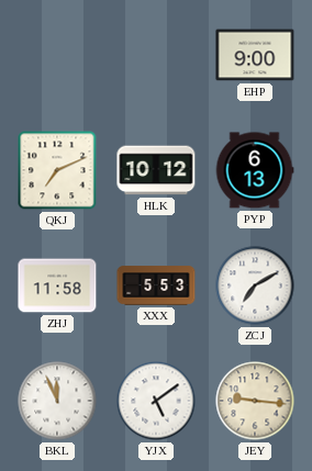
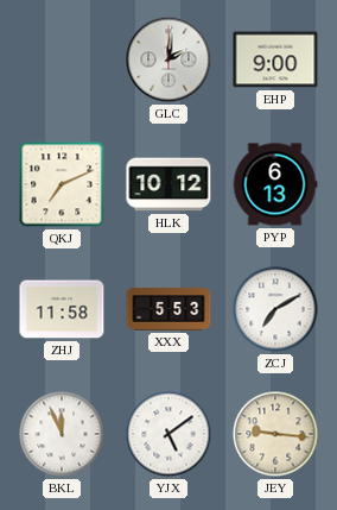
GLC: none -> 2:01
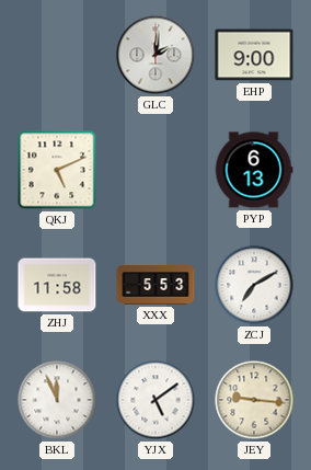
QKJ: 7:11 -> 5:11
HLK: 10:12 -> none
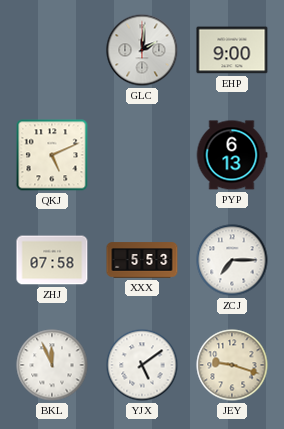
ZHJ: 11:58 -> 07:58
ZCJ: 7:10 -> 7:15
JEY: 9:16 -> 9:18
